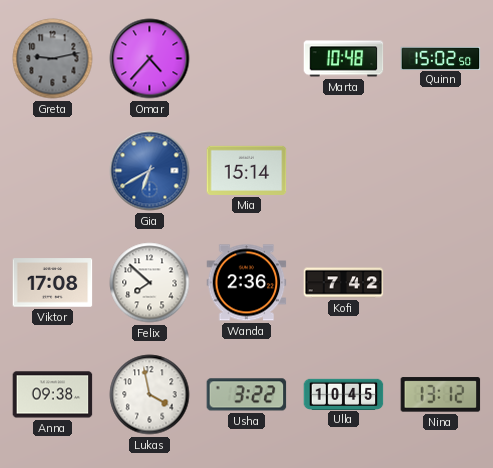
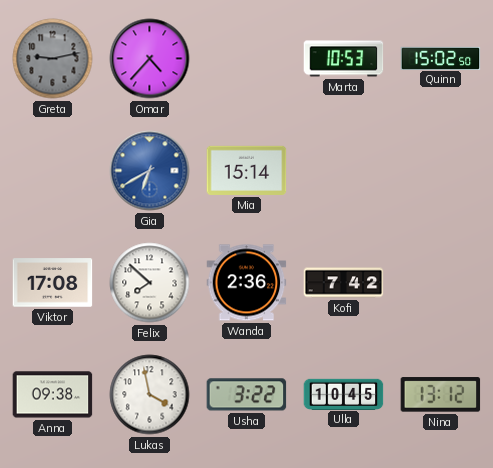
Marta: 10:48 -> 10:53
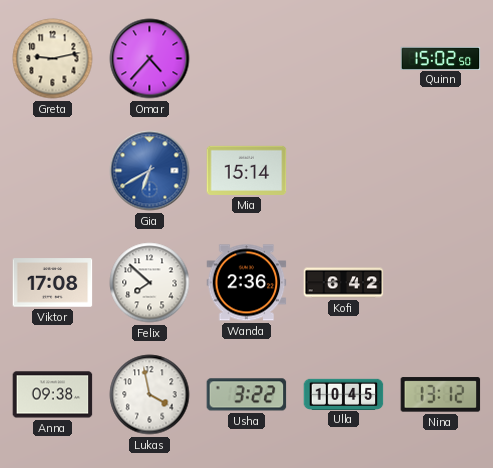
Greta dial: grey -> cream
Marta: 10:53 -> none
Kofi: 7:42 -> 6:42
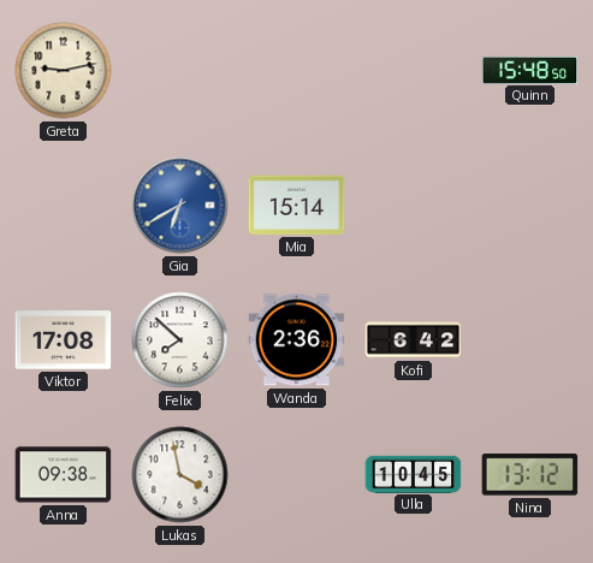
Omar: 4:37 -> none
Quinn: 15:02 -> 15:48
Usha: 3:22 -> none
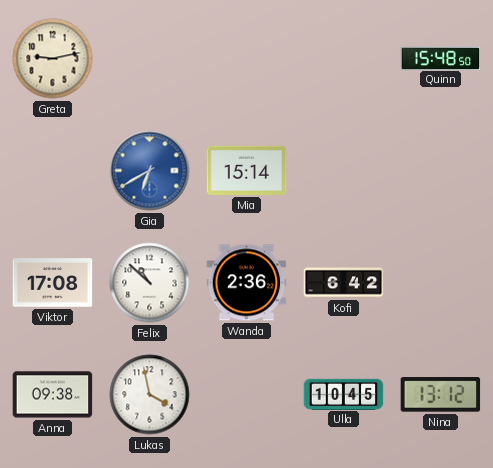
Felix: 7:52 -> 10:52
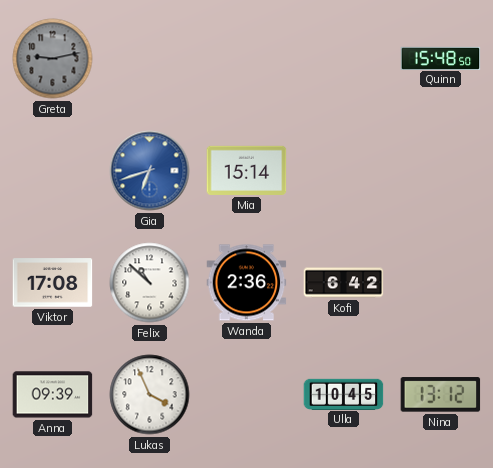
Greta dial: cream -> grey
Gia: 6:40 -> 6:42
Anna: 09:38 -> 09:39
Lukas: 3:58 -> 3:56
